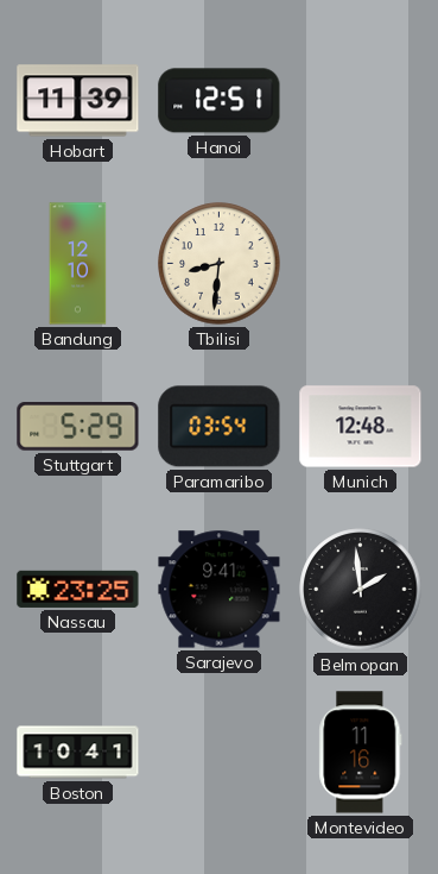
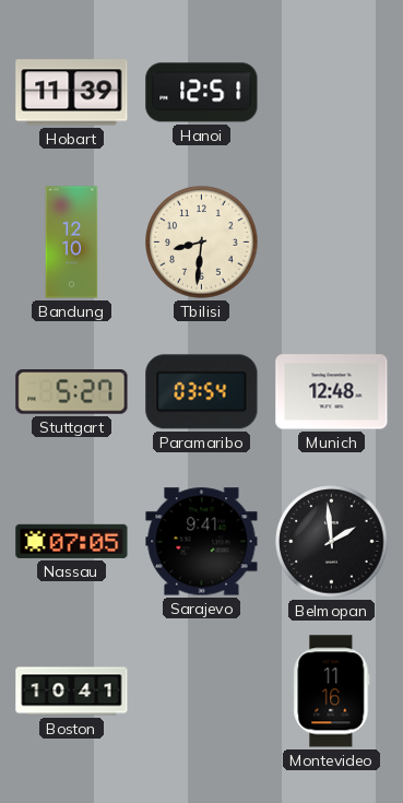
Stuttgart: 5:29 -> 5:27
Nassau: 23:25 -> 07:05
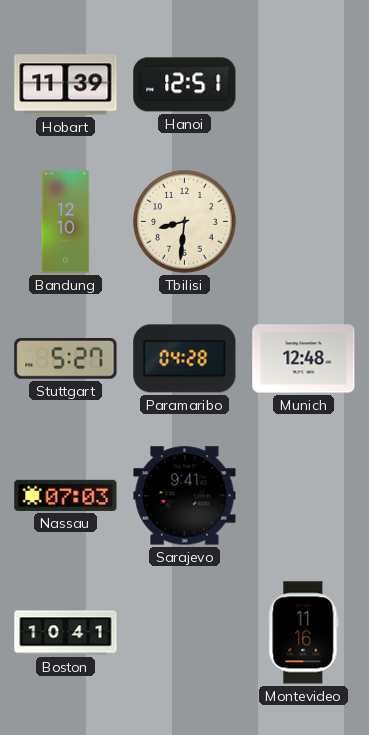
Paramaribo: 03:54 -> 04:28
Nassau: 07:05 -> 07:03
Belmopan: 1:59 -> none
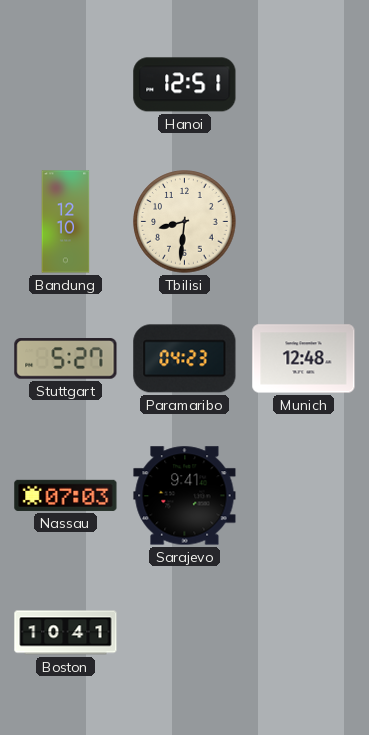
Hobart: 11:39 -> none
Paramaribo: 04:28 -> 04:23
Montevideo: 11:16 -> none
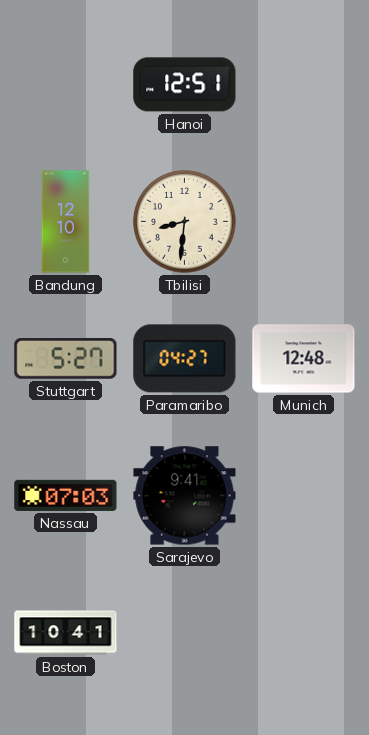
Paramaribo: 04:23 -> 04:27
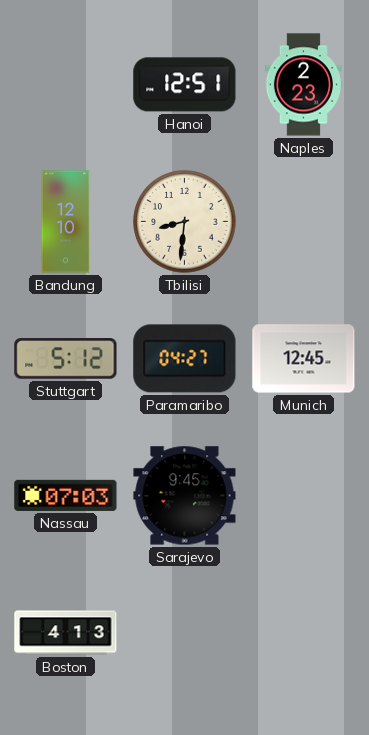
Naples: none -> 2:23
Stuttgart: 5:27 -> 5:12
Munich: 12:48 -> 12:45
Sarajevo: 9:41 -> 9:45
Boston: 10:41 -> 4:13
